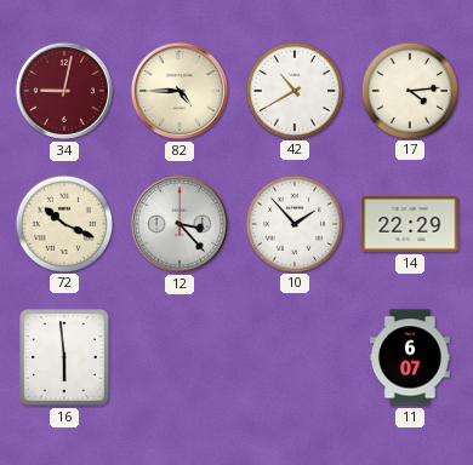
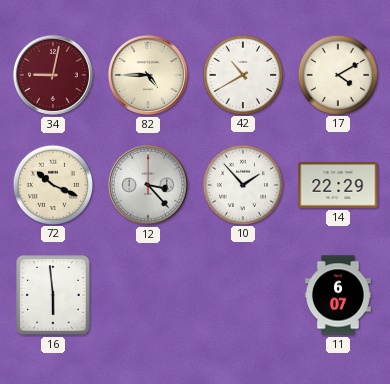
17: 4:14 -> 4:10
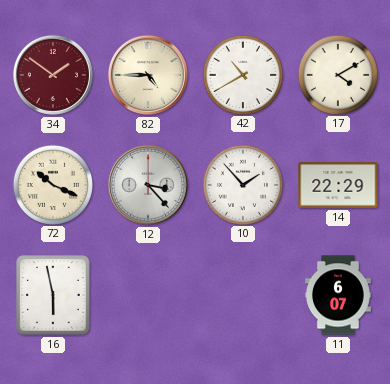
34: 9:02 -> 1:51
16: 5:59 -> 5:58
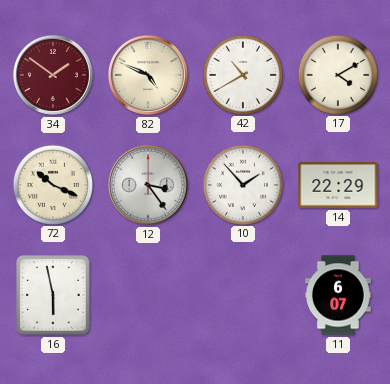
82: 4:45 -> 4:49
12: 3:23 -> 3:24
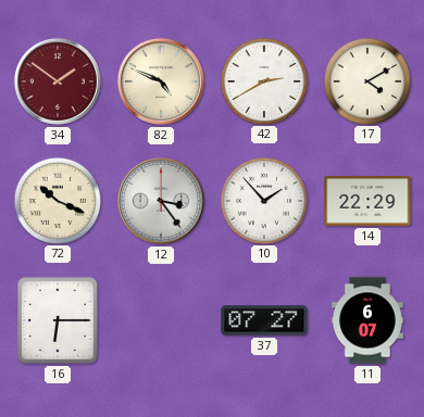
42: 10:40 -> 2:40
16: 5:58 -> 6:15
37: none -> 07:27
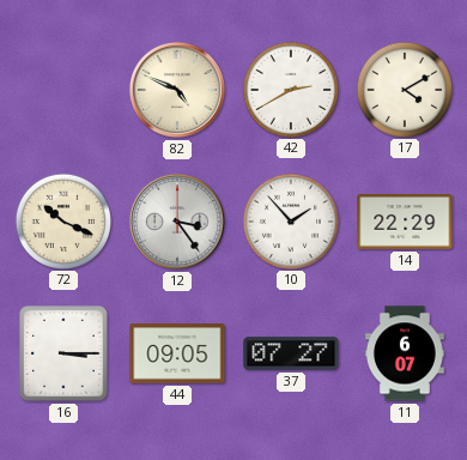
34: 1:51 -> none
16: 6:15 -> 3:15
44: none -> 09:05
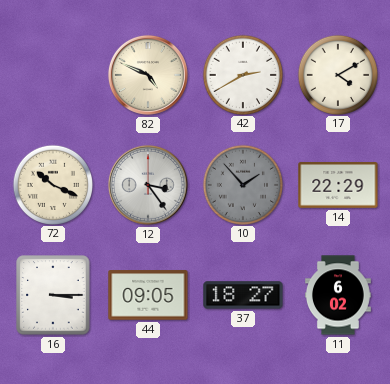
10 dial: white -> grey
37: 07:27 -> 18:27
11: 6:07 -> 6:02
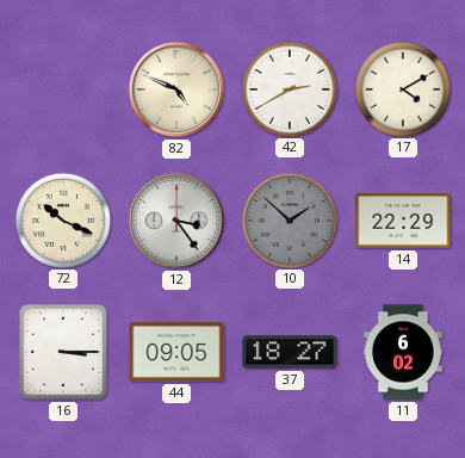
10: 1:53 -> 1:52
